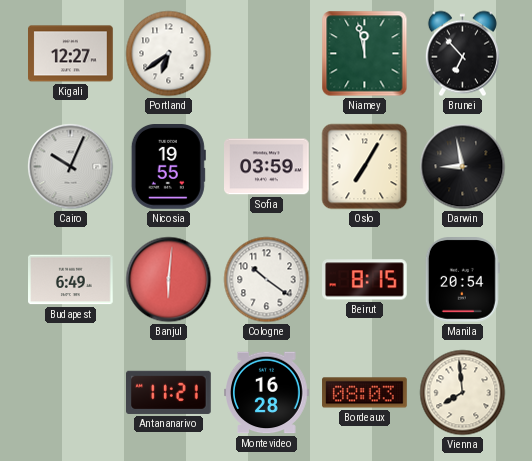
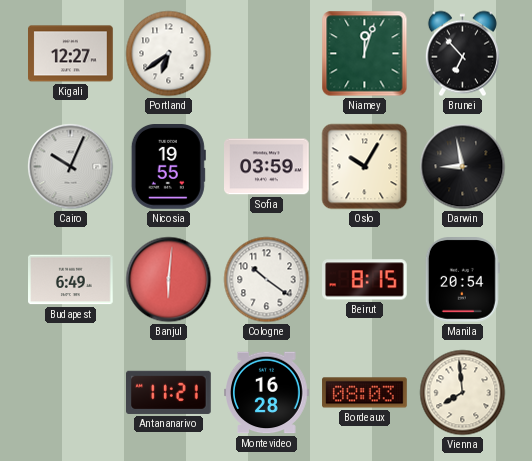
Niamey: 11:58 -> 12:03
Oslo: 7:05 -> 10:05
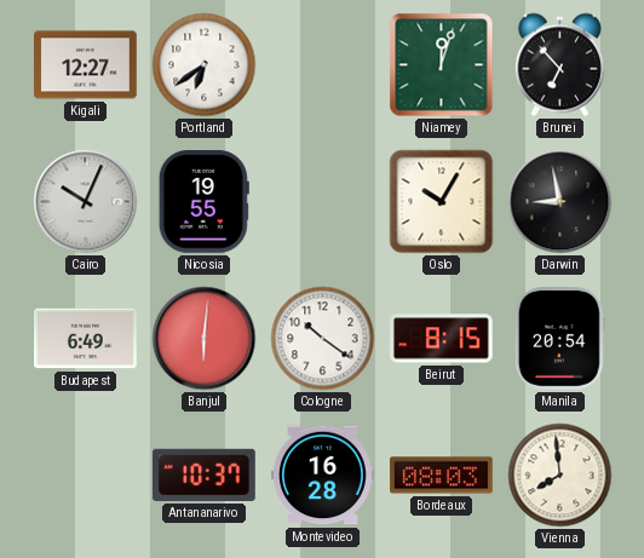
Sofia: 03:59 -> none
Antananarivo: 11:21 -> 10:37
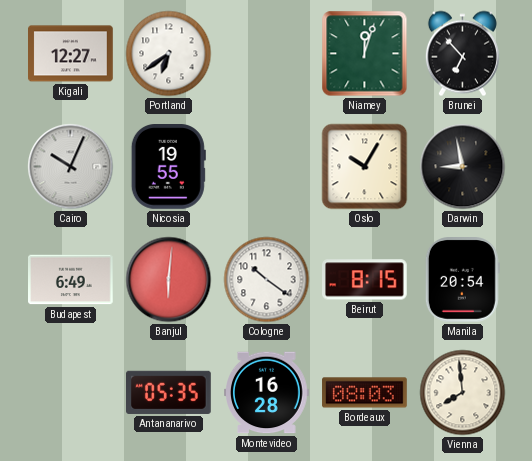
Antananarivo: 10:37 -> 05:35
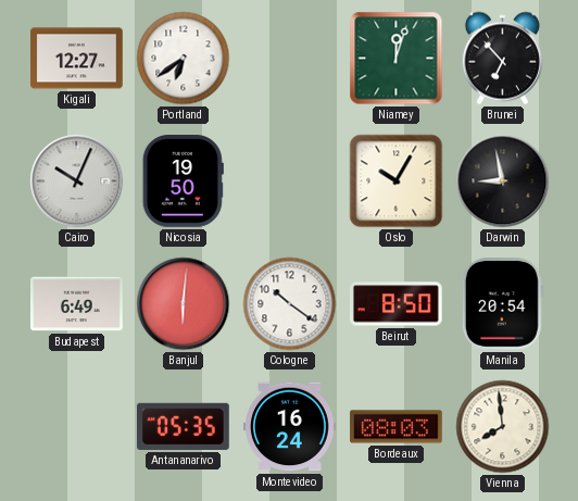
Nicosia: 19:55 -> 19:50
Beirut: 8:15 -> 8:50
Montevideo: 16:28 -> 16:24
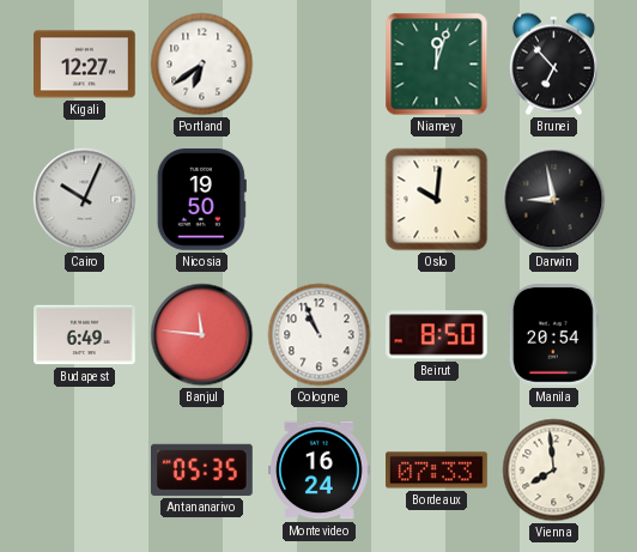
Oslo: 10:05 -> 10:01
Banjul: 6:01 -> 11:46
Cologne: 10:21 -> 10:56
Bordeaux: 08:03 -> 07:33
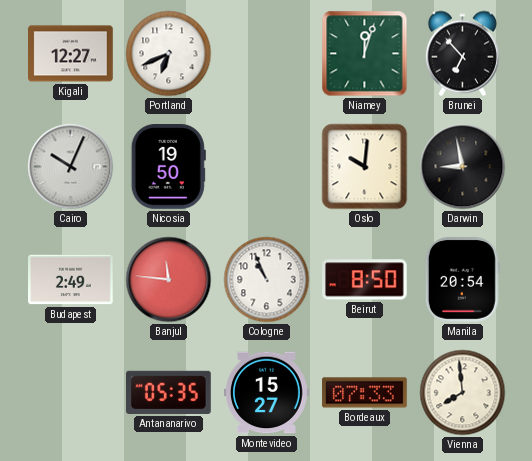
Portland: 6:39 -> 6:41
Budapest: 6:49 -> 2:49
Montevideo: 16:24 -> 15:27
